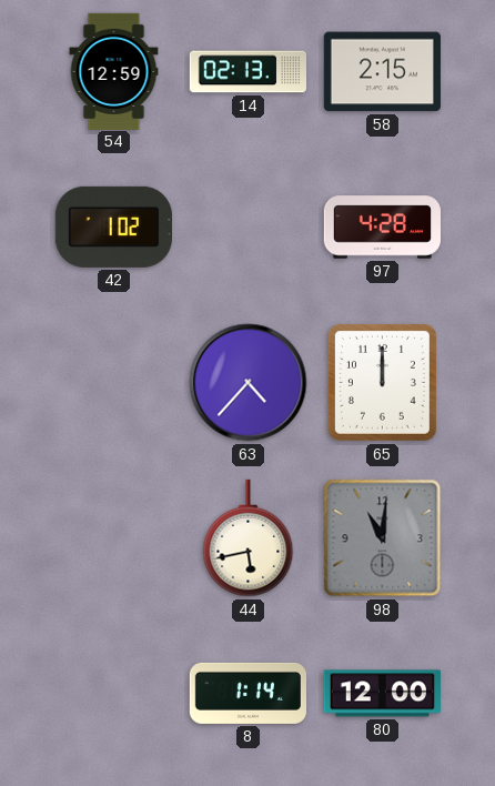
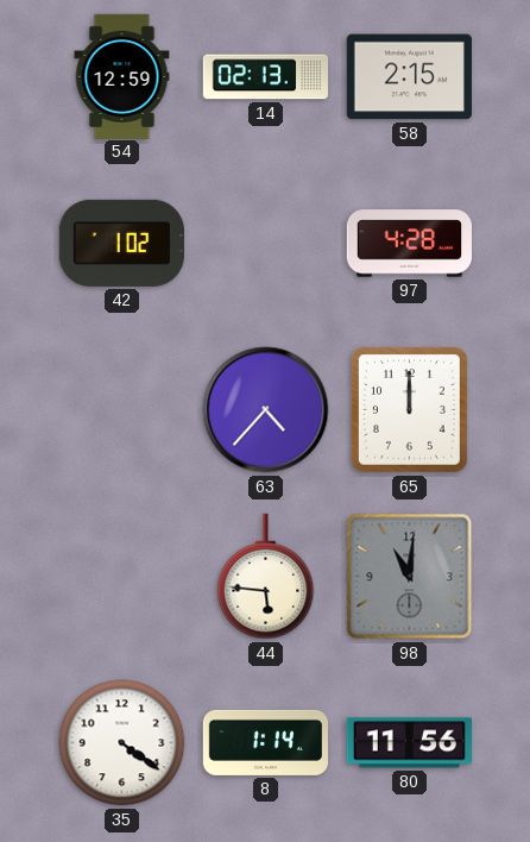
44: 5:43 -> 5:46
35: none -> 4:21
80: 12:00 -> 11:56
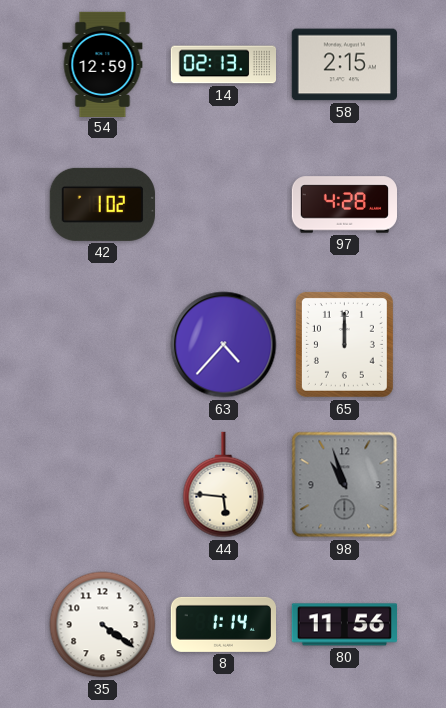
98: 11:01 -> 10:57
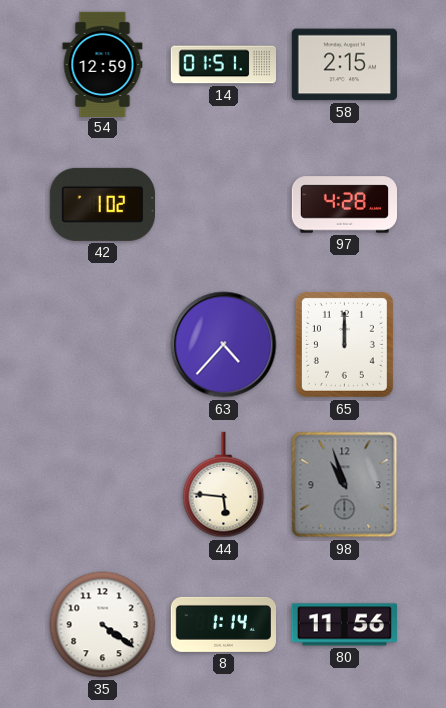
14: 02:13 -> 01:51
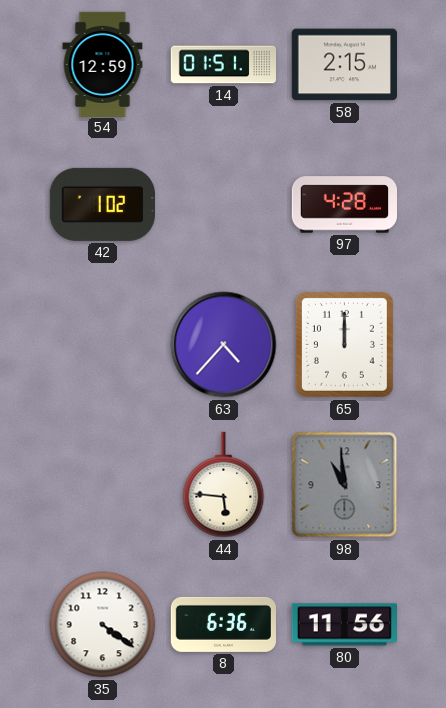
98: 10:57 -> 10:59
8: 1:14 -> 6:36
